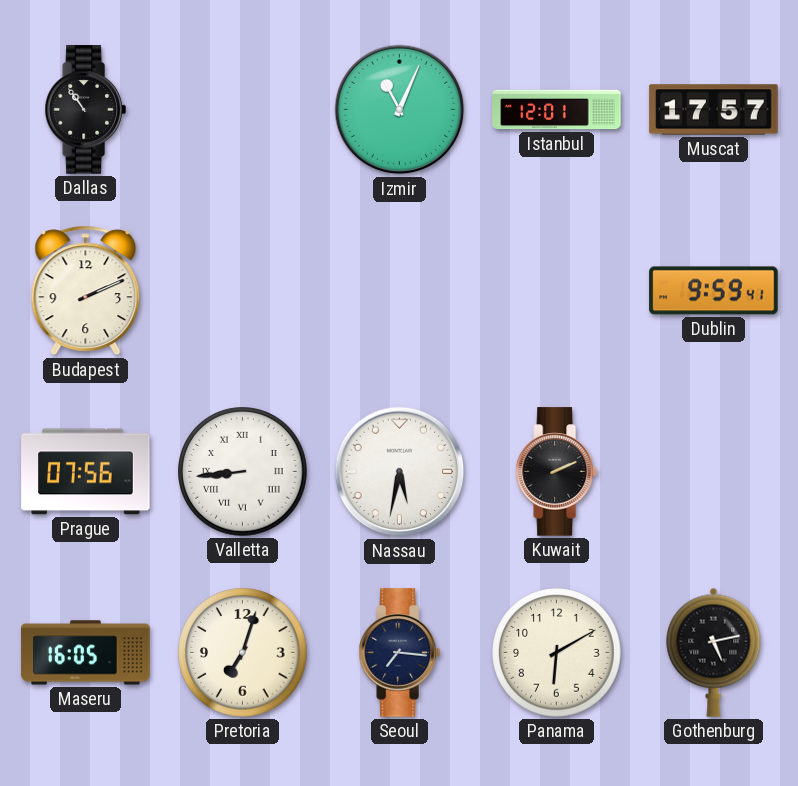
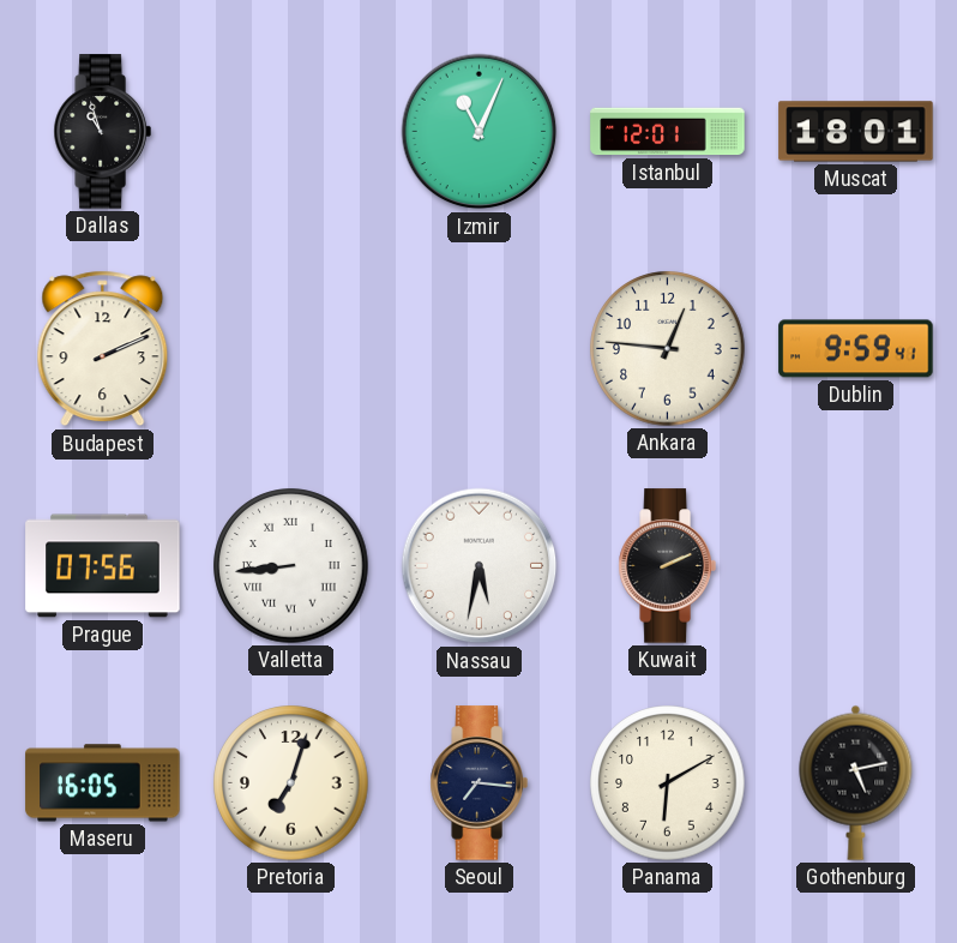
Dallas: 10:54 -> 10:57
Muscat: 17:57 -> 18:01
Ankara: none -> 12:46
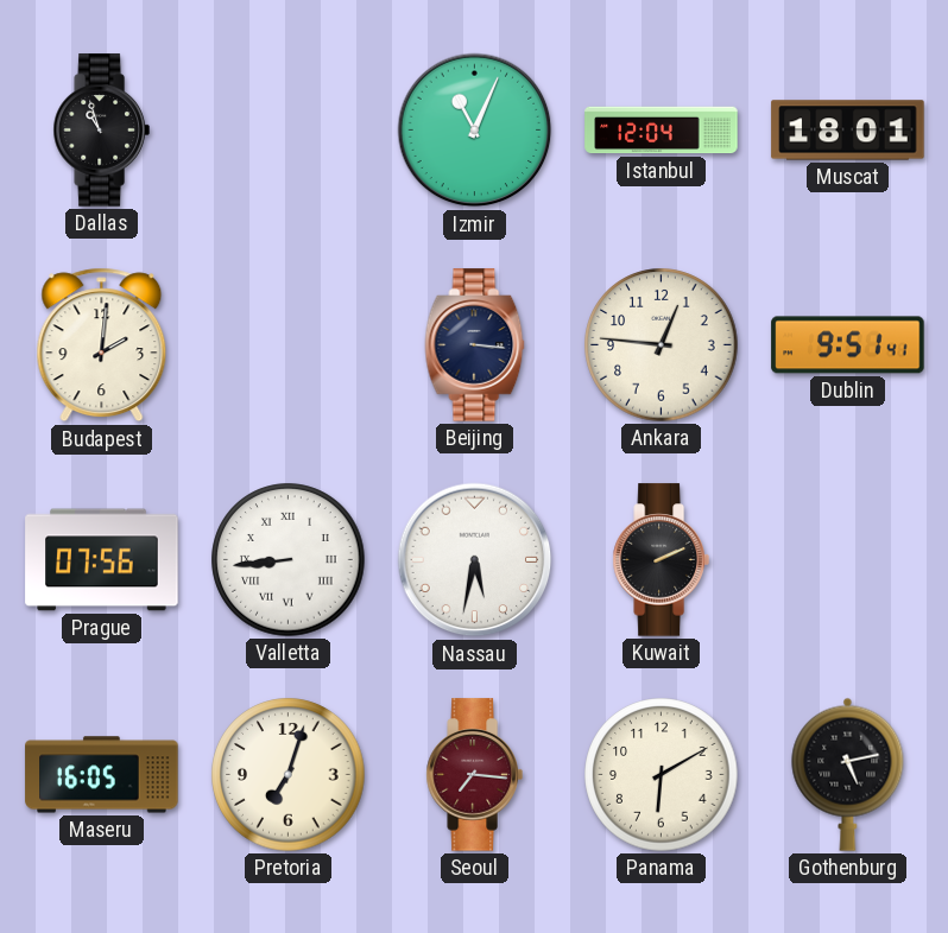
Istanbul: 12:01 -> 12:04
Budapest: 2:11 -> 2:01
Beijing: none -> 3:16
Dublin: 9:59 -> 9:51
Seoul dial: navy -> burgundy
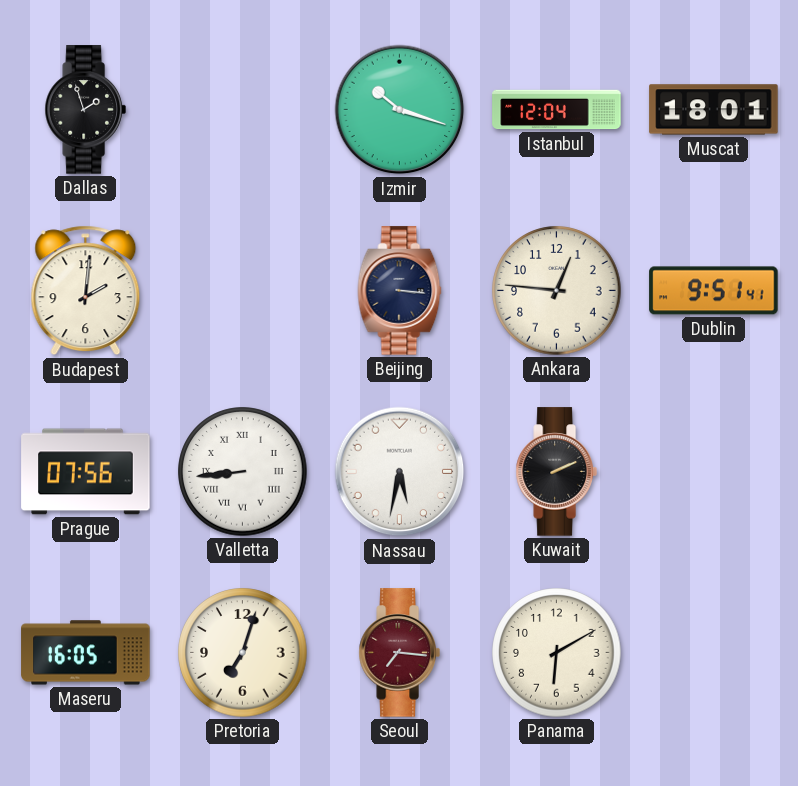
Dallas: 10:57 -> 1:57
Izmir: 11:04 -> 10:18
Gothenburg: 5:13 -> none
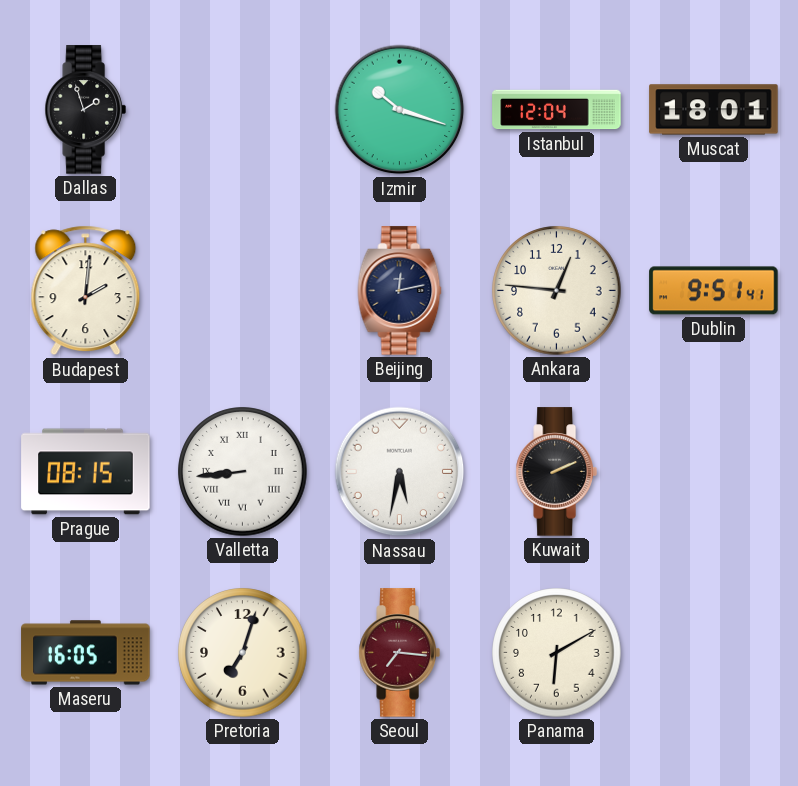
Beijing: 3:16 -> 12:13
Prague: 07:56 -> 08:15
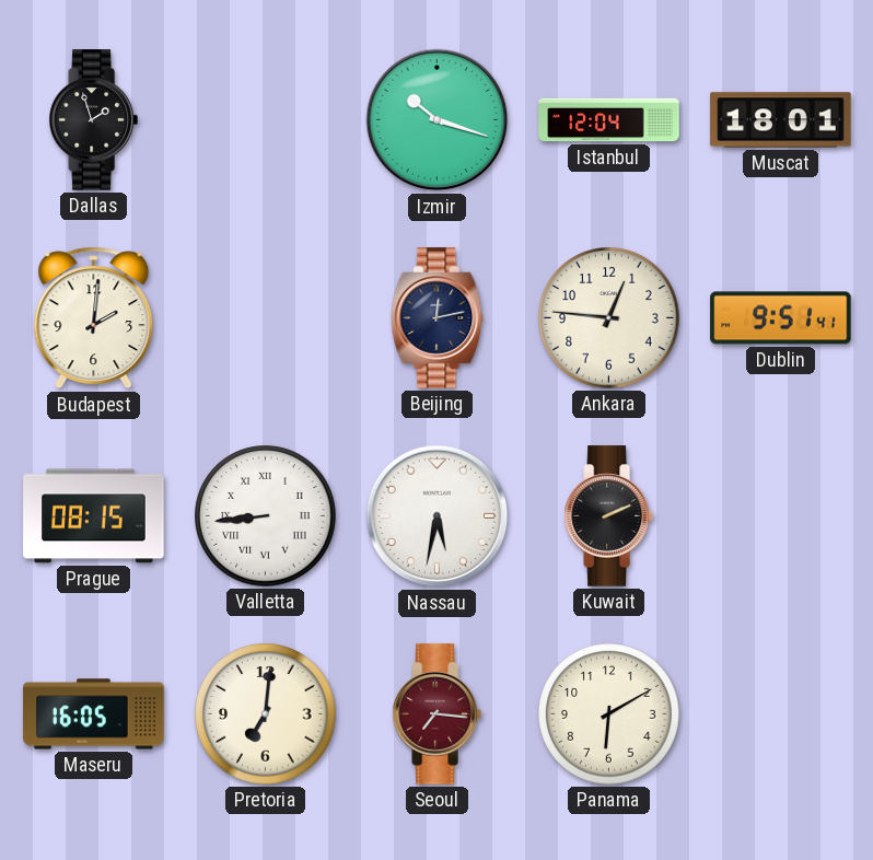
Pretoria: 7:03 -> 7:01
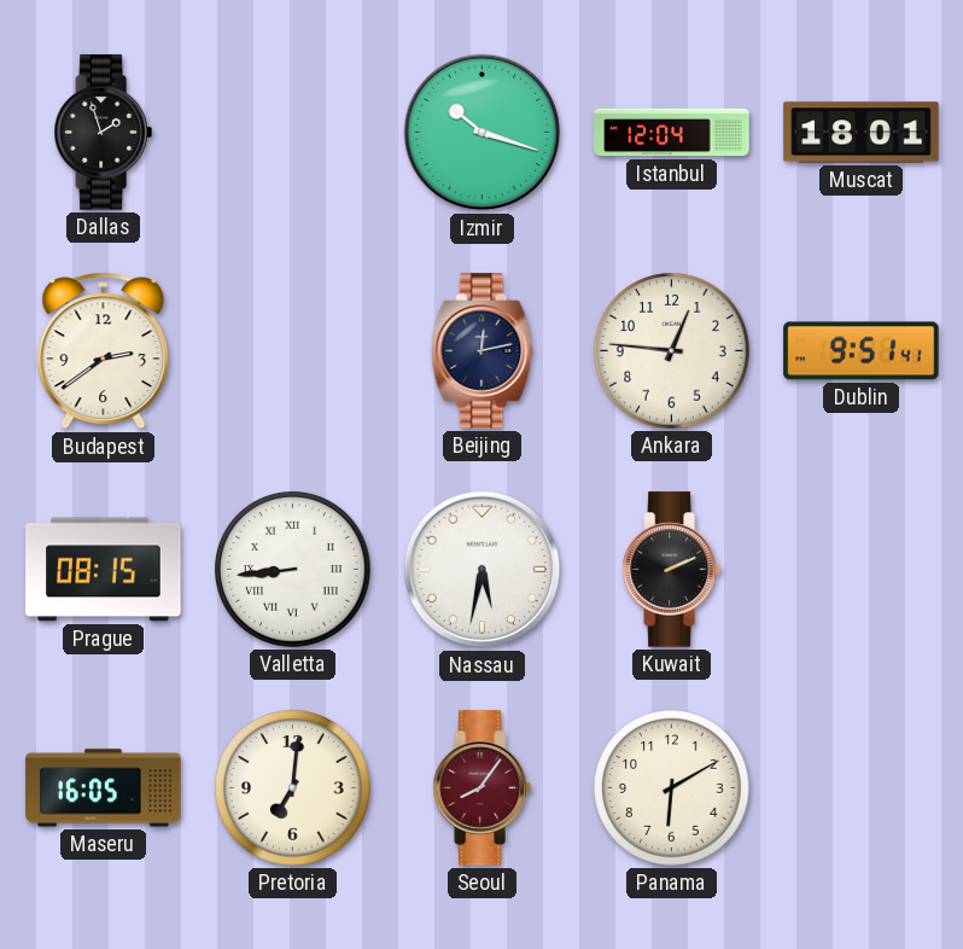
Budapest: 2:01 -> 2:39
Seoul: 7:16 -> 8:06
